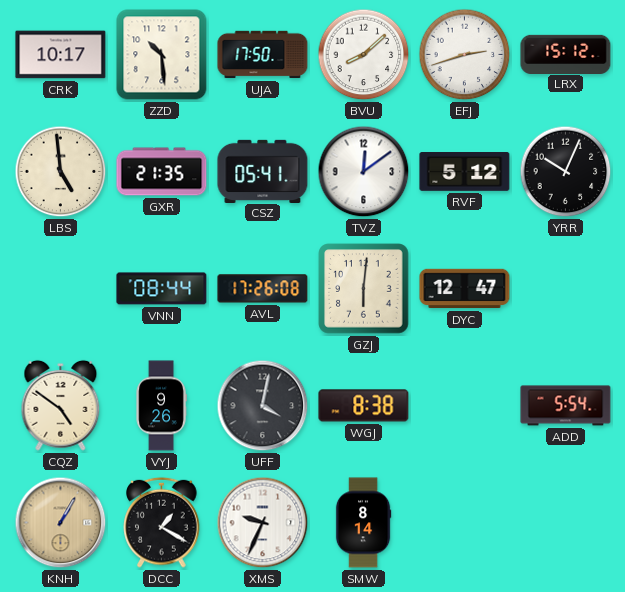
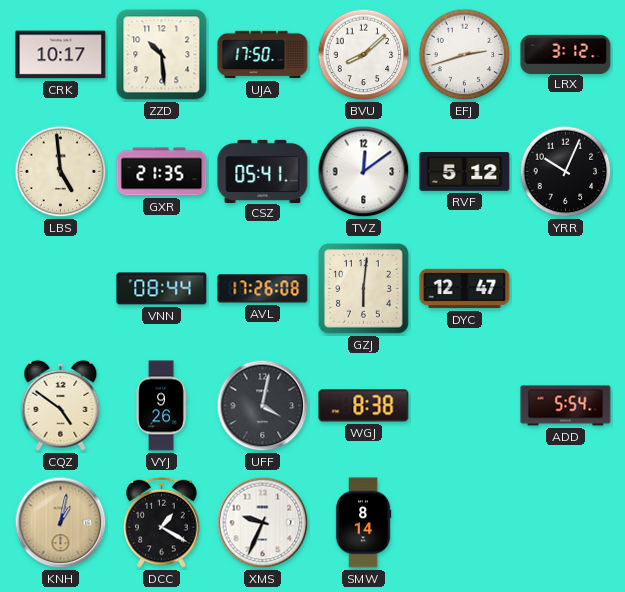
LRX: 15:12 -> 3:12
KNH: 1:05 -> 1:02
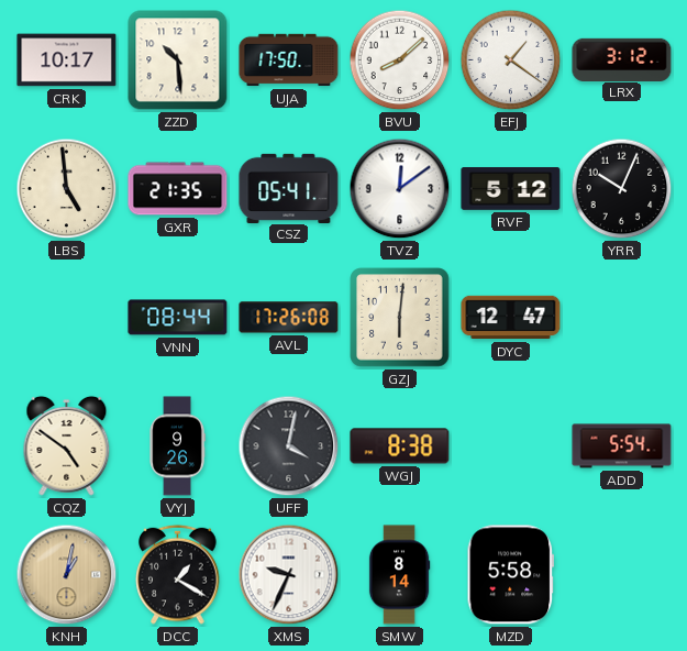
EFJ: 2:42 -> 1:21
MZD: none -> 5:58
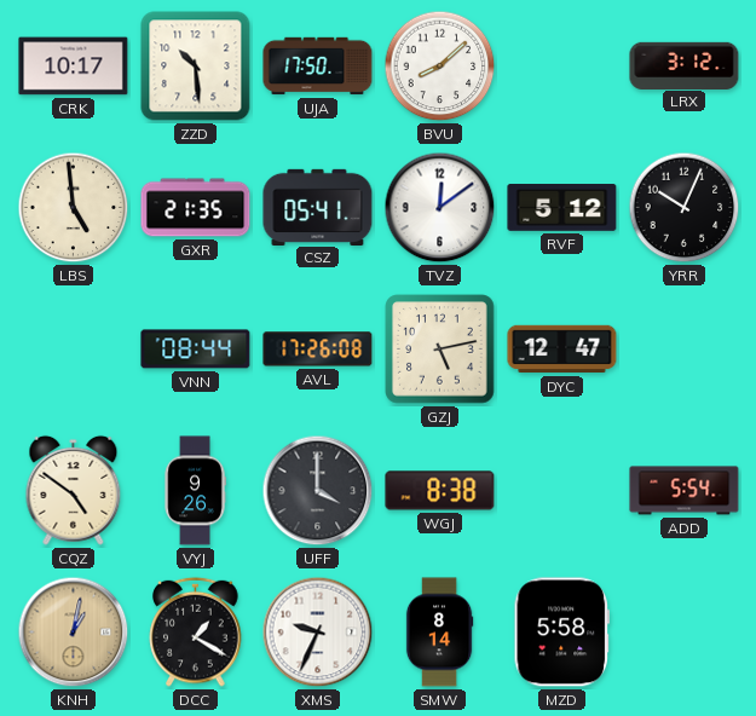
EFJ: 1:21 -> none
GZJ: 6:01 -> 5:13
UFF: 4:02 -> 4:00
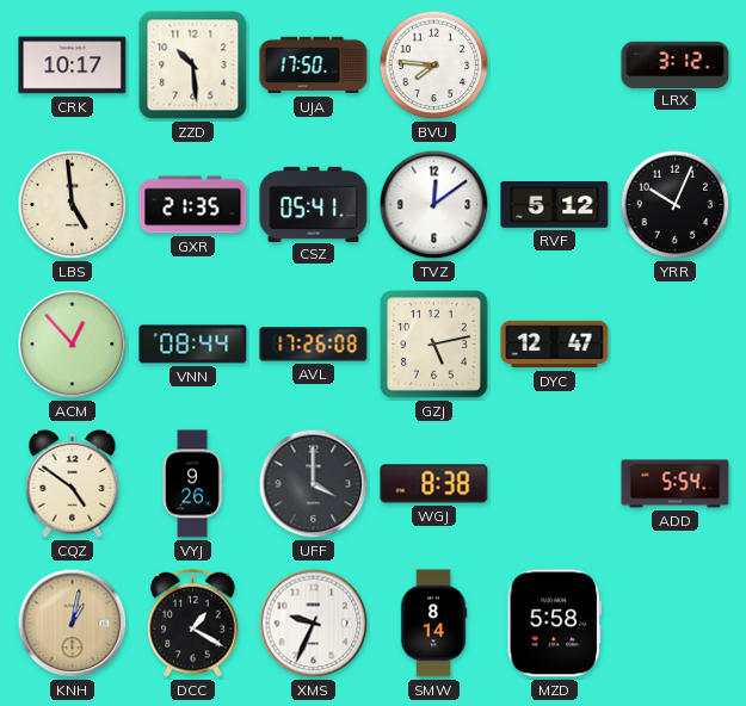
BVU: 8:08 -> 7:46
ACM: none -> 12:53
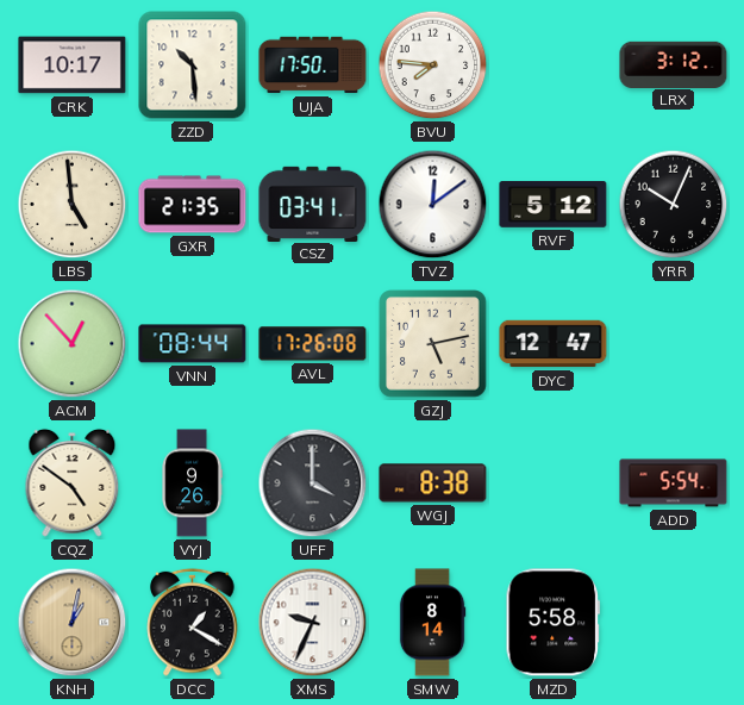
CSZ: 05:41 -> 03:41
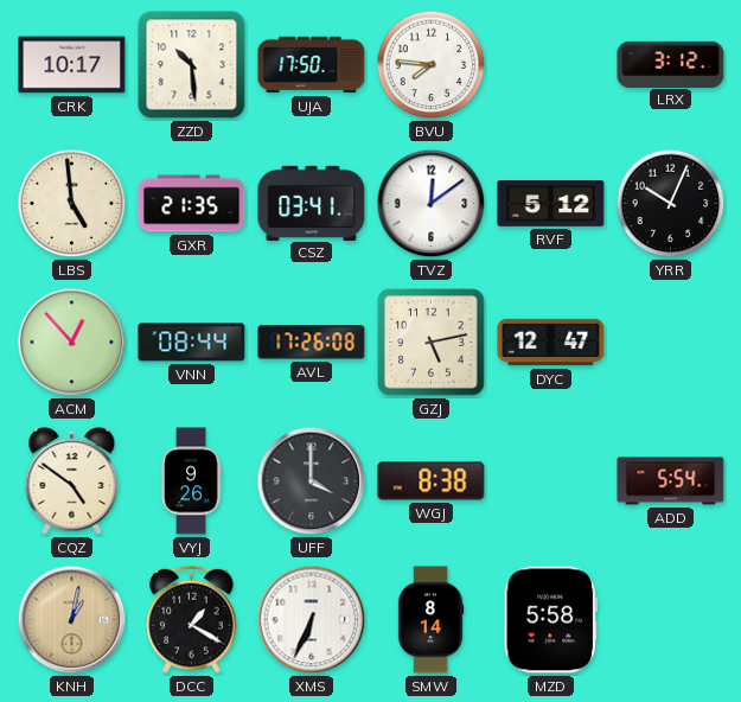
XMS: 9:34 -> 6:34
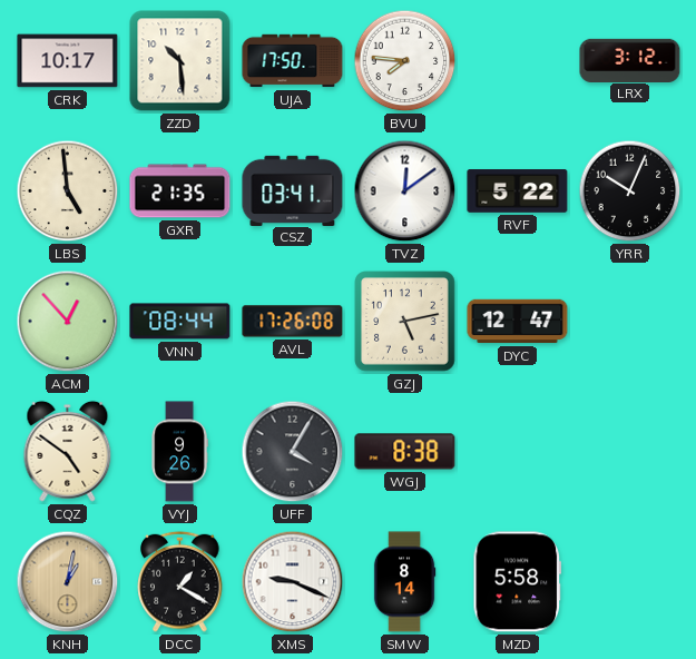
RVF: 5:12 -> 5:22
UFF: 4:00 -> 4:05
ADD: 5:54 -> none
XMS: 6:34 -> 9:19
